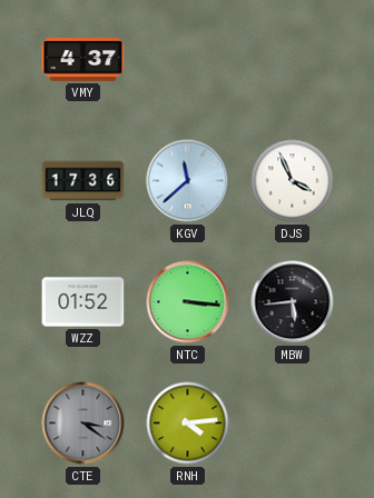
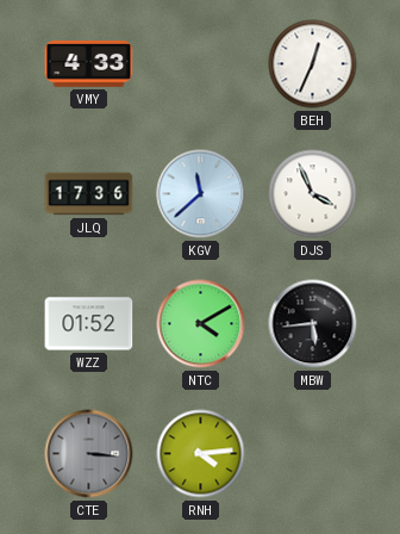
VMY: 4:37 -> 4:33
BEH: none -> 12:34
NTC: 3:16 -> 4:10
CTE: 3:21 -> 3:16
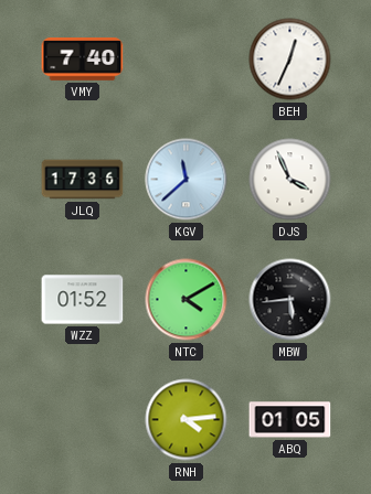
VMY: 4:33 -> 7:40
CTE: 3:16 -> none
ABQ: none -> 01:05
